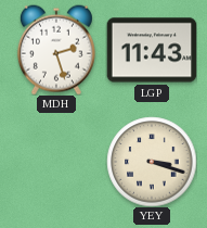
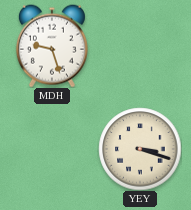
MDH: 2:27 -> 9:27
LGP: 11:43 -> none
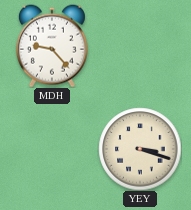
MDH: 9:27 -> 9:23
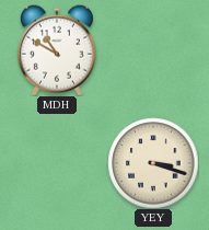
MDH: 9:23 -> 10:50
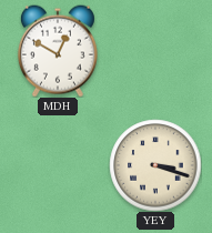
MDH: 10:50 -> 12:50
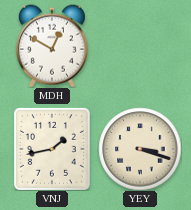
VNJ: none -> 1:43
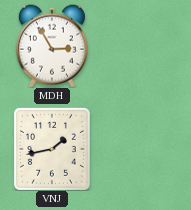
MDH: 12:50 -> 2:55
YEY: 3:18 -> none
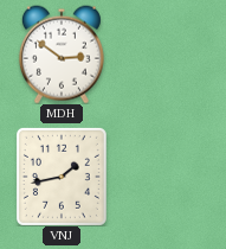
MDH: 2:55 -> 2:51
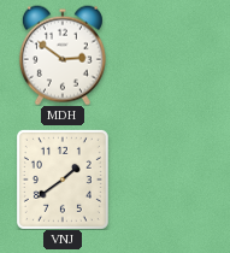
VNJ: 1:43 -> 1:39
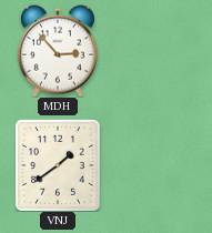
MDH: 2:51 -> 2:53
